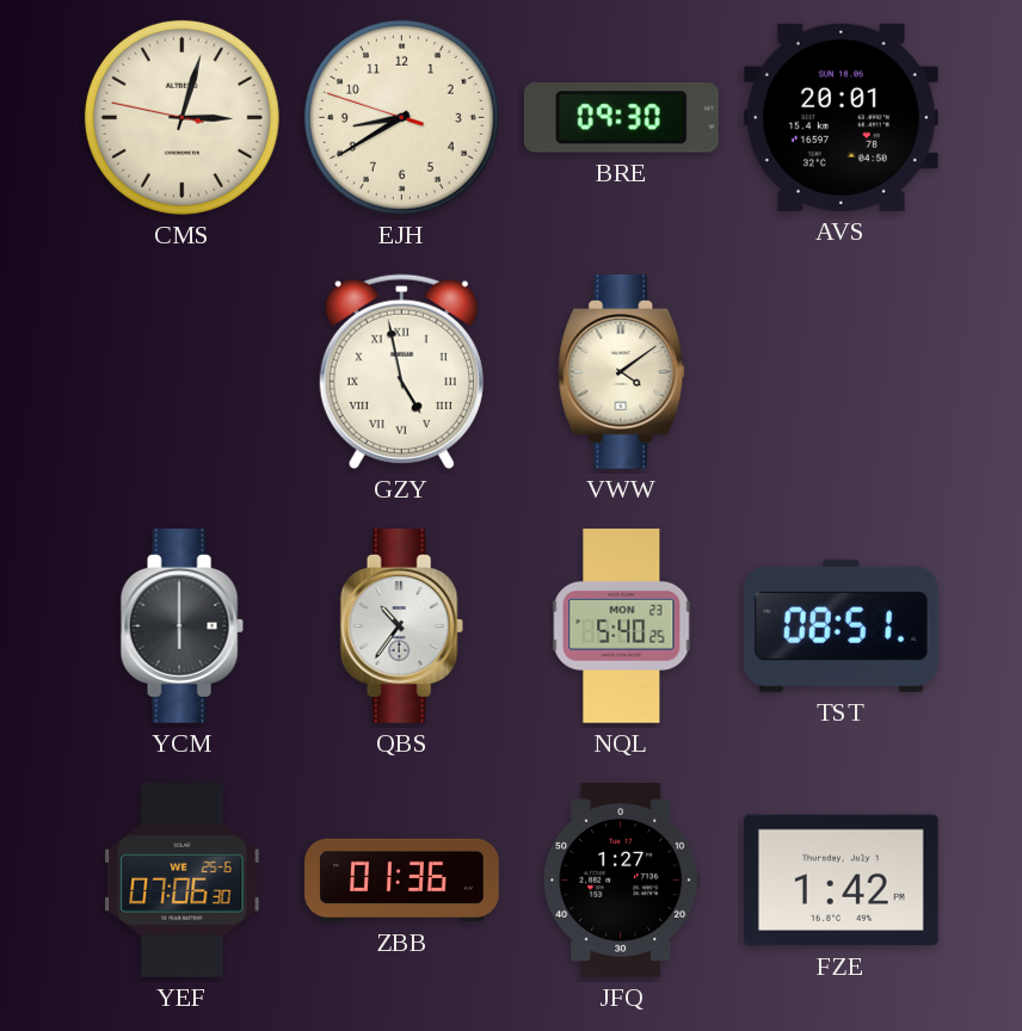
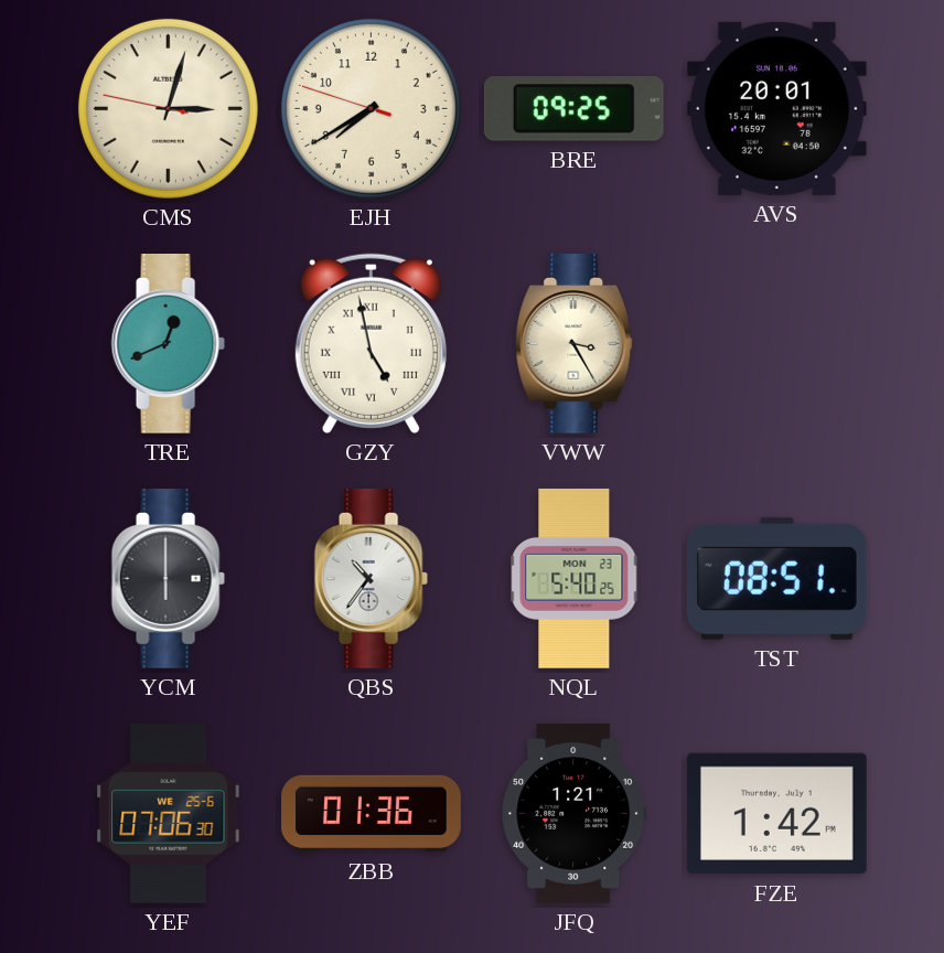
EJH: 8:39 -> 7:39
BRE: 09:30 -> 09:25
TRE: none -> 12:41
VWW: 4:09 -> 3:25
JFQ: 1:27 -> 1:21
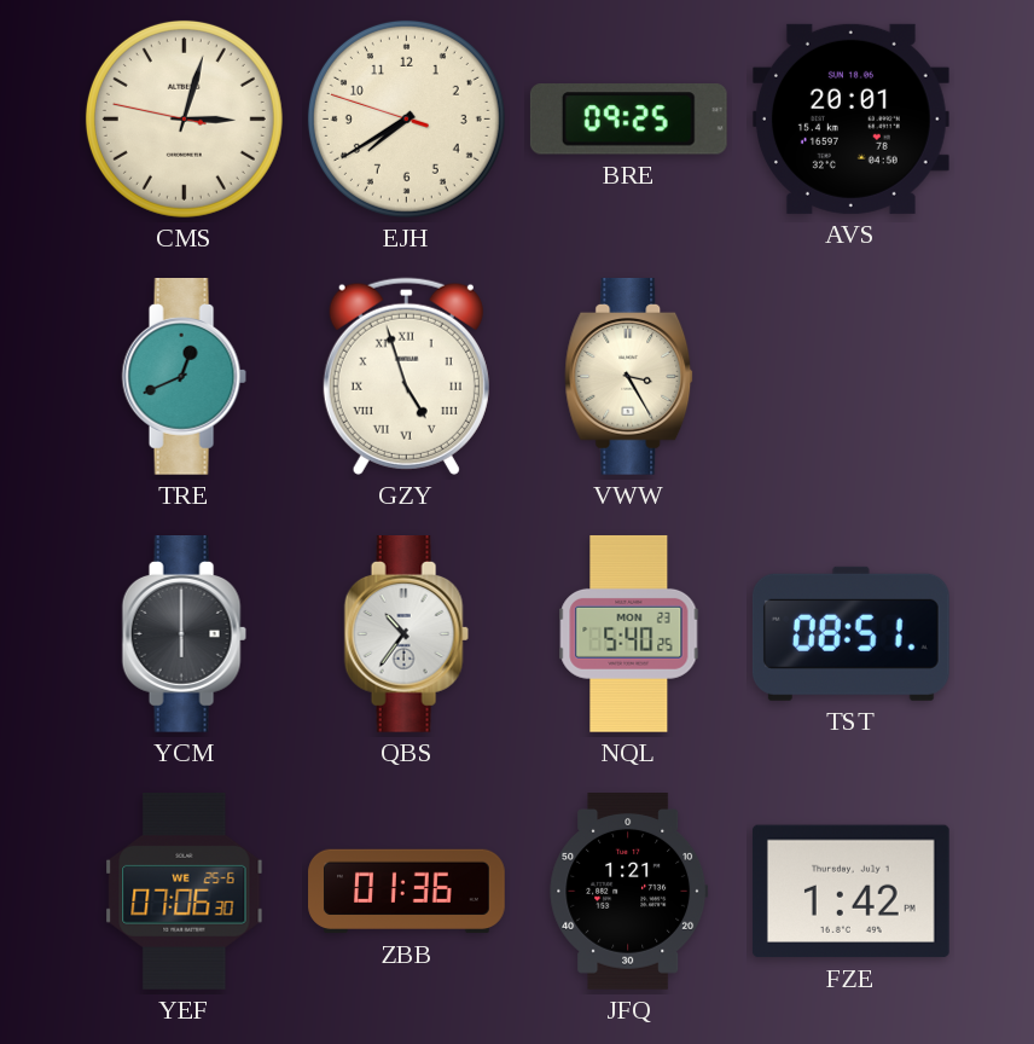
GZY: 4:58 -> 4:57
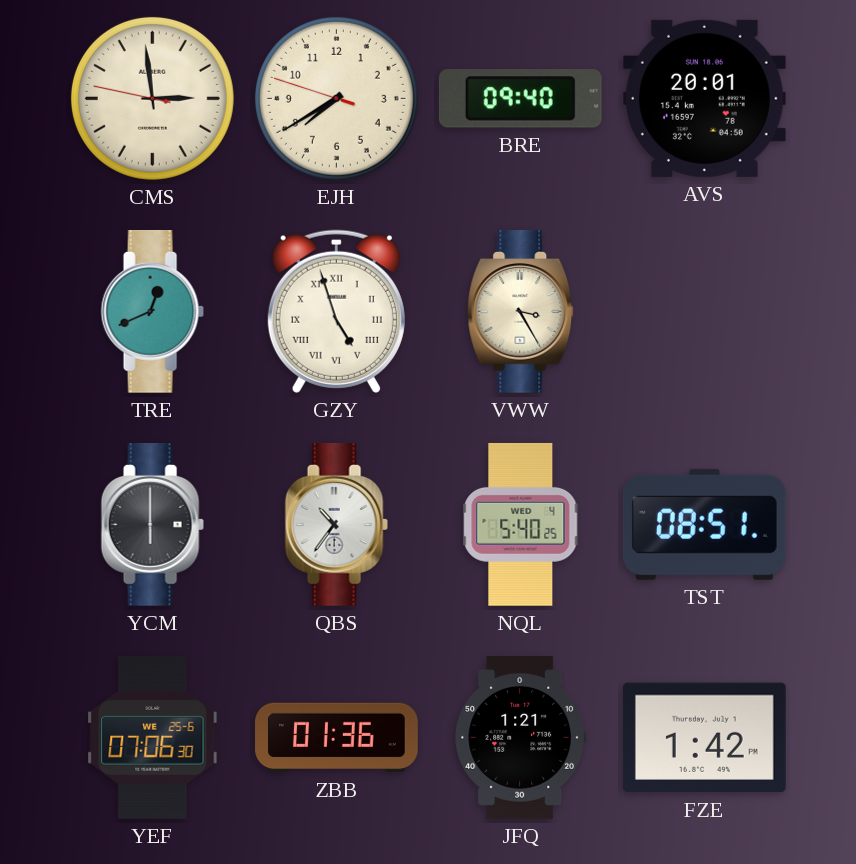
CMS: 3:02 -> 2:58
BRE: 09:25 -> 09:40
NQL date: MON 23 -> WED 4
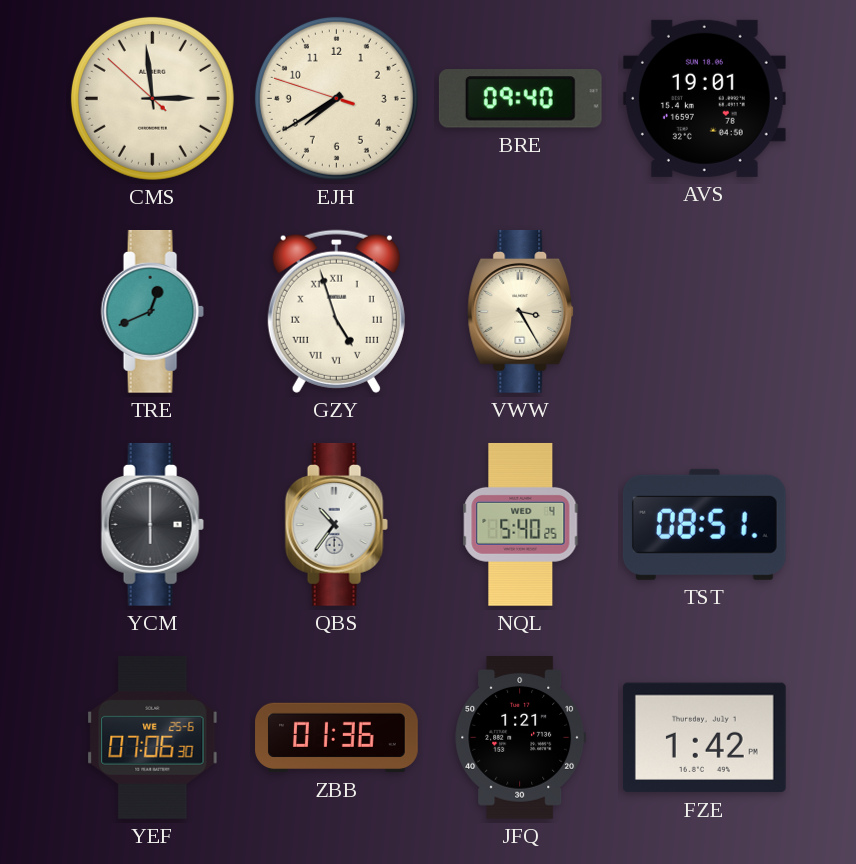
CMS: 2:58:47 -> 2:58:52
AVS: 20:01 -> 19:01
